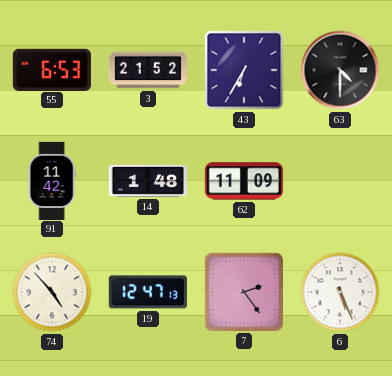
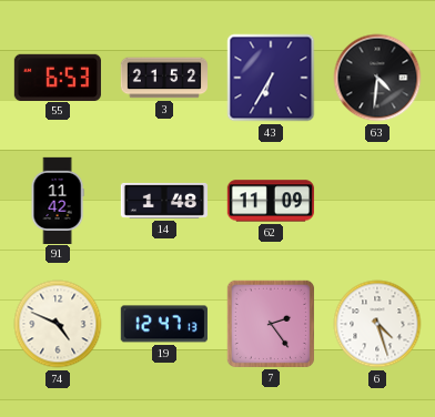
63: 4:30 -> 4:31
74: 4:53 -> 4:49
6: 5:26 -> 4:27
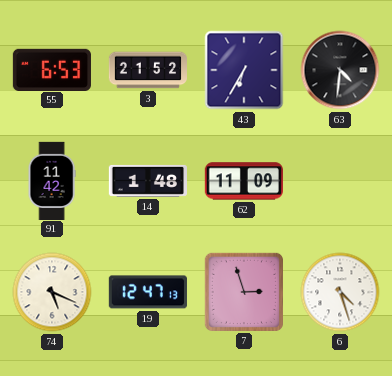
74: 4:49 -> 5:19
7: 2:24 -> 2:57
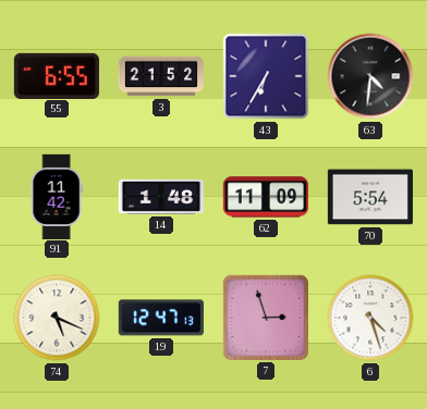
55: 6:53 -> 6:55
70: none -> 5:54
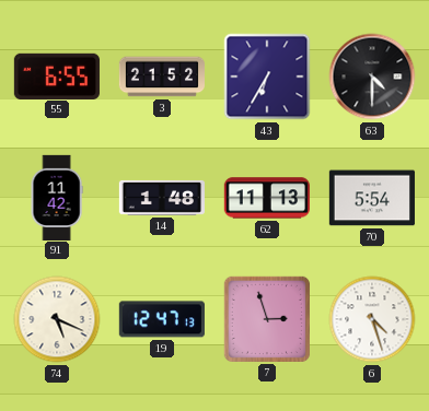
63: 4:31 -> 4:30
62: 11:09 -> 11:13
